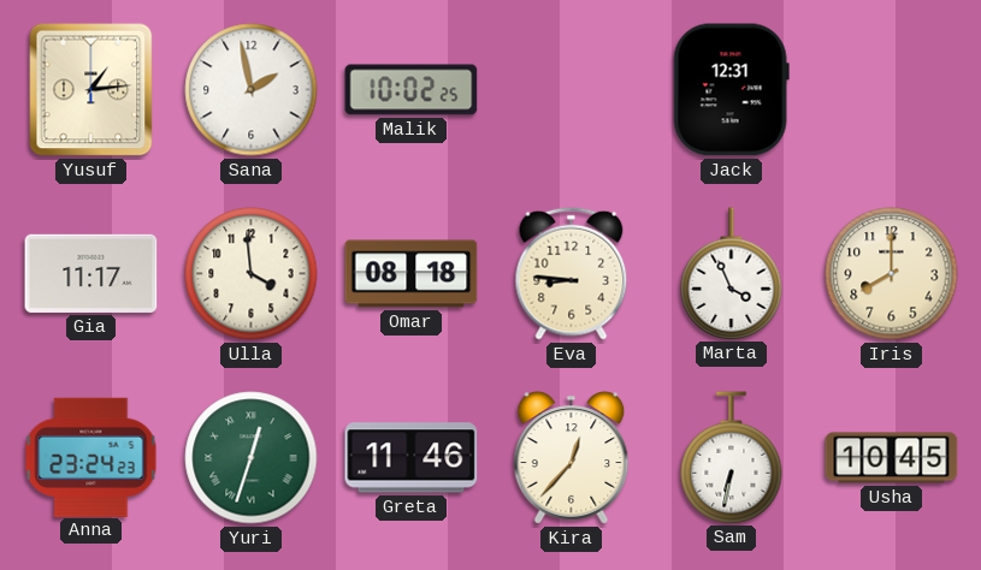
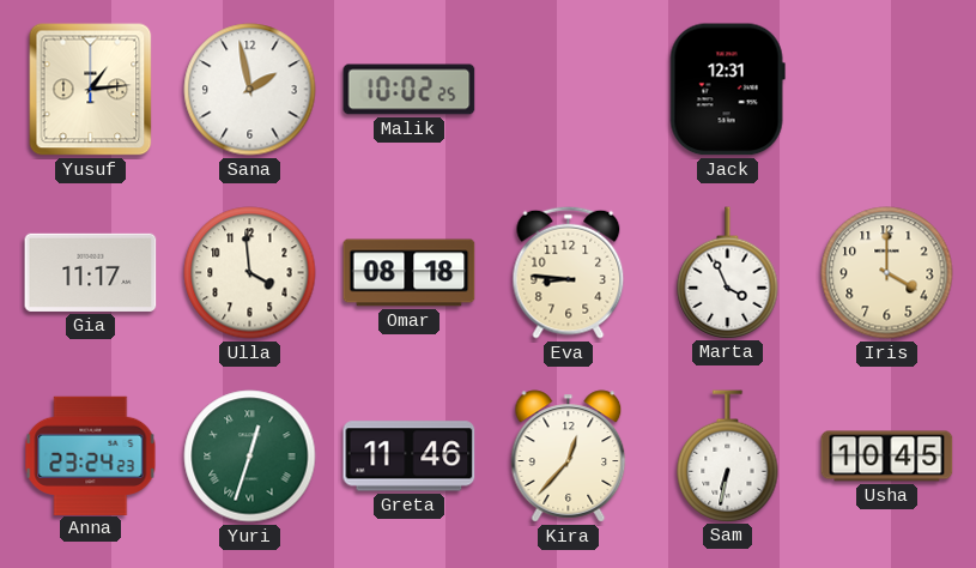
Iris: 8:00 -> 4:00
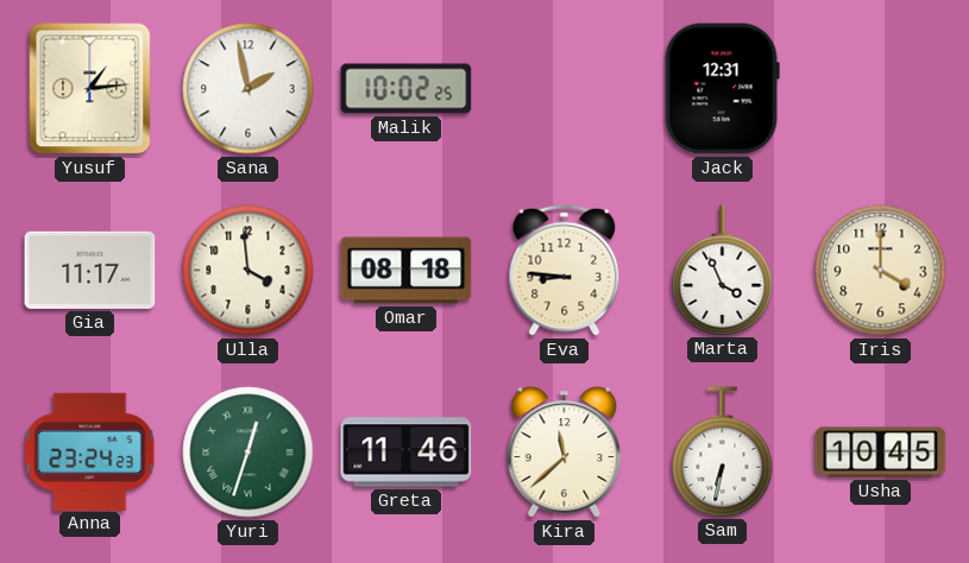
Kira: 12:37 -> 11:38
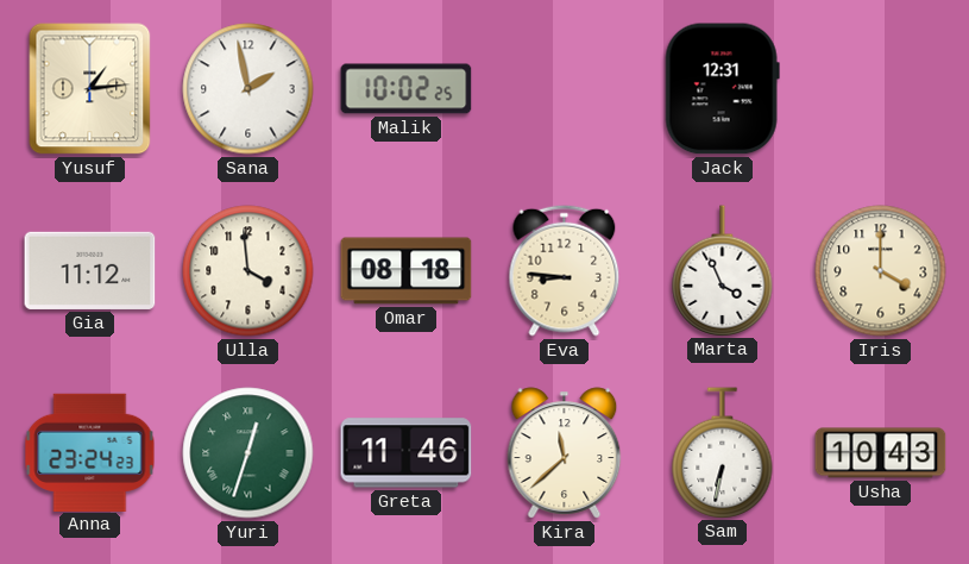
Gia: 11:17 -> 11:12
Usha: 10:45 -> 10:43
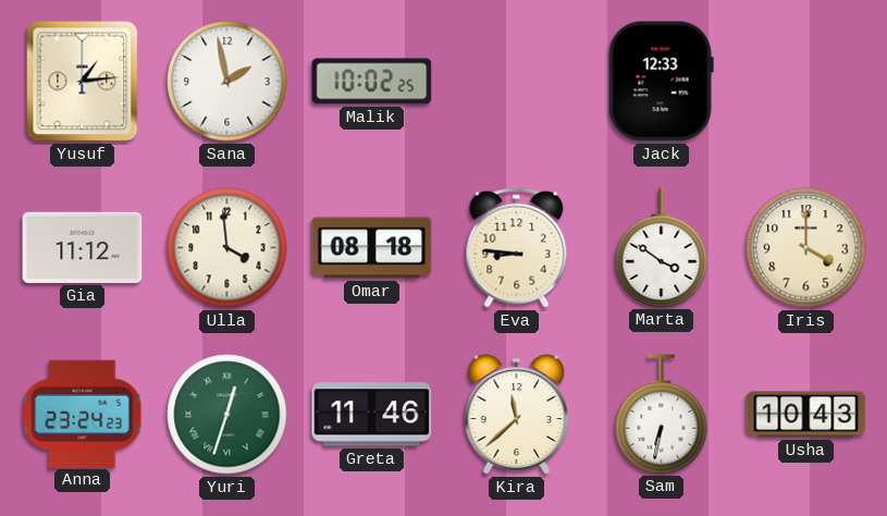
Jack: 12:31 -> 12:33
Marta: 3:56 -> 3:51
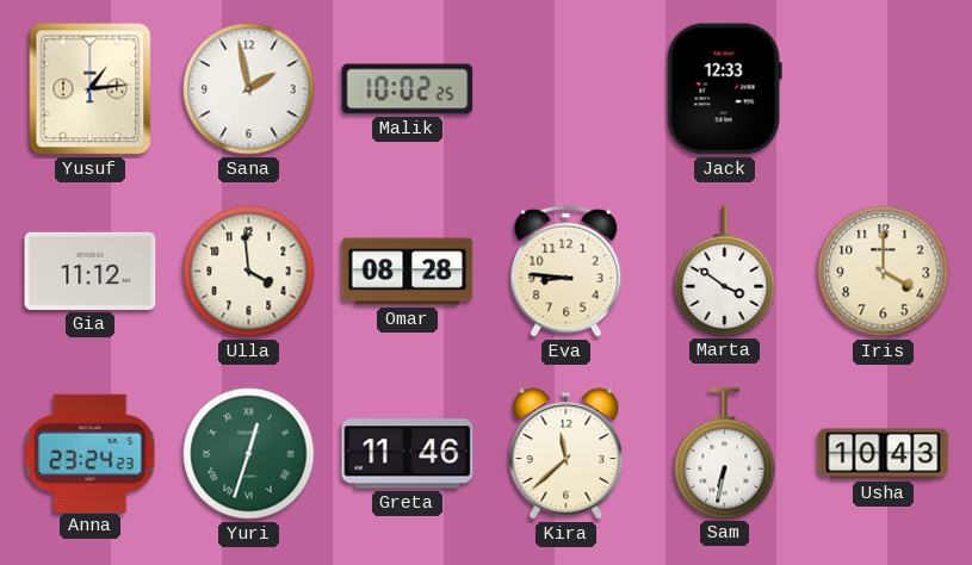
Omar: 08:18 -> 08:28
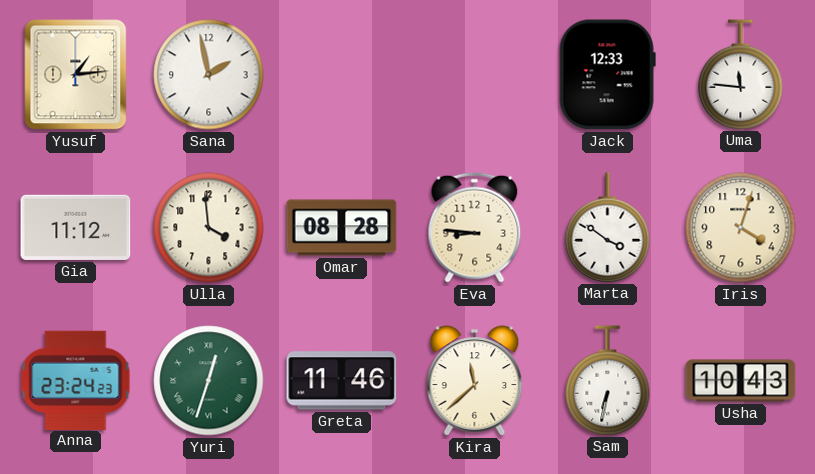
Malik: 10:02 -> none
Uma: none -> 11:46
Iris: 4:00 -> 4:03
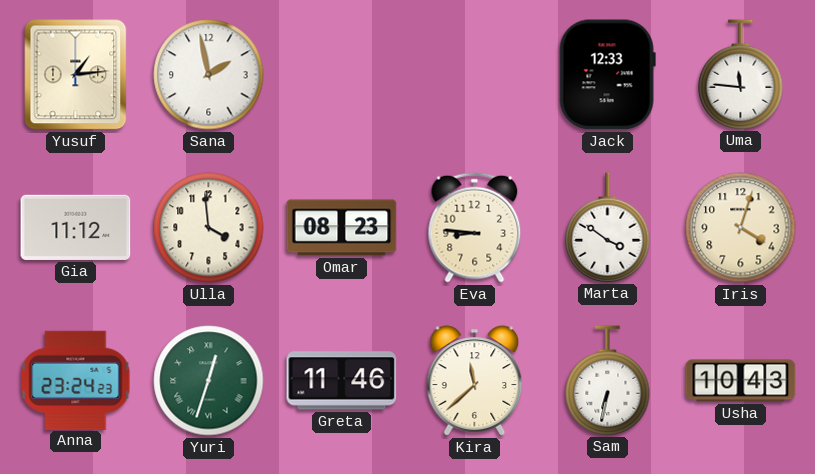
Omar: 08:28 -> 08:23
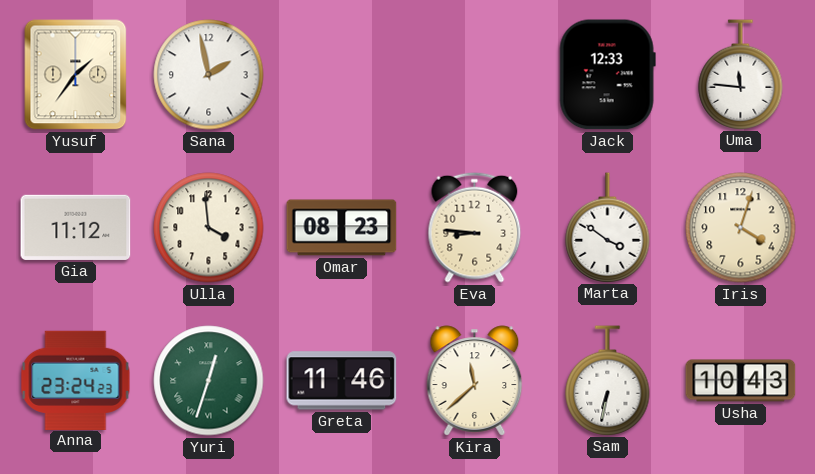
Yusuf: 1:14 -> 1:36
